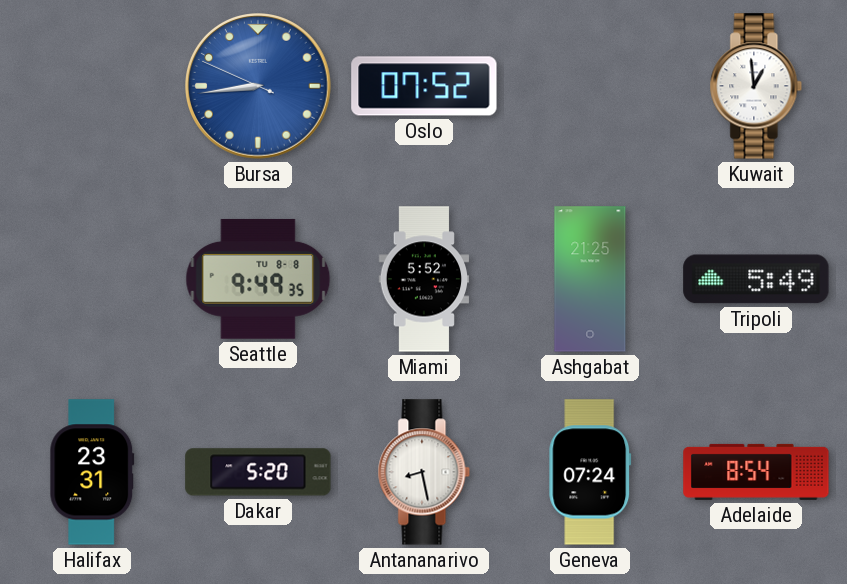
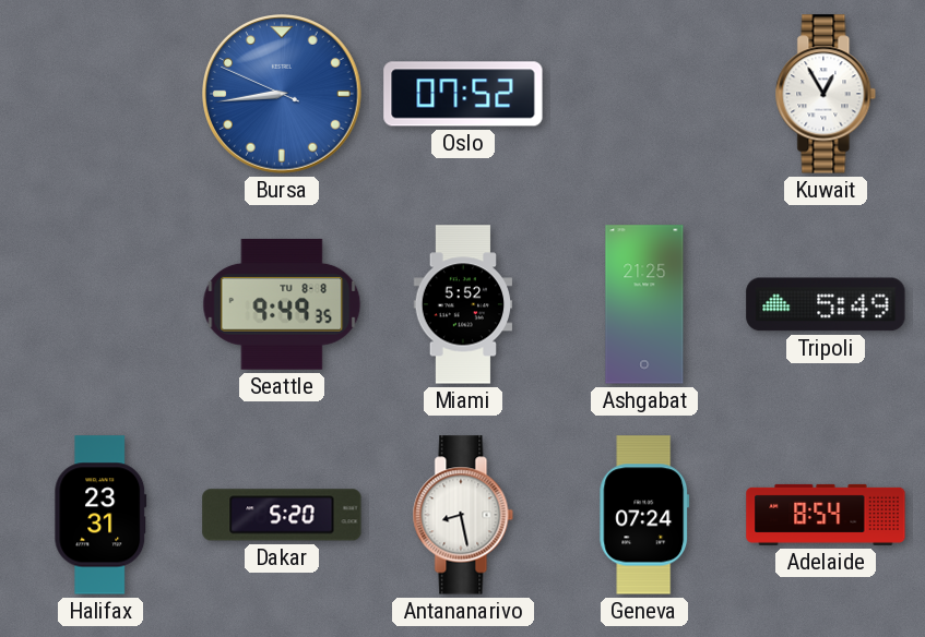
Kuwait: 12:59 -> 12:55
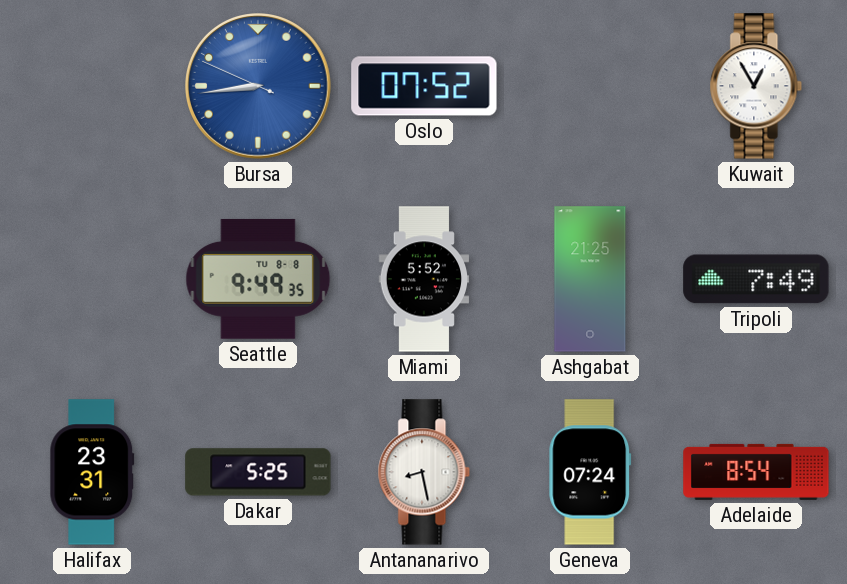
Tripoli: 5:49 -> 7:49
Dakar: 5:20 -> 5:25
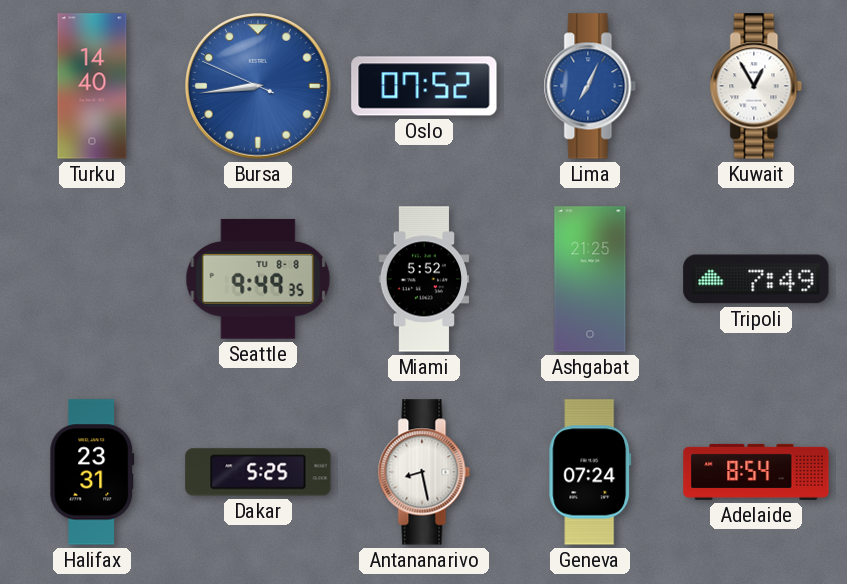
Turku: none -> 14:40
Lima: none -> 7:04
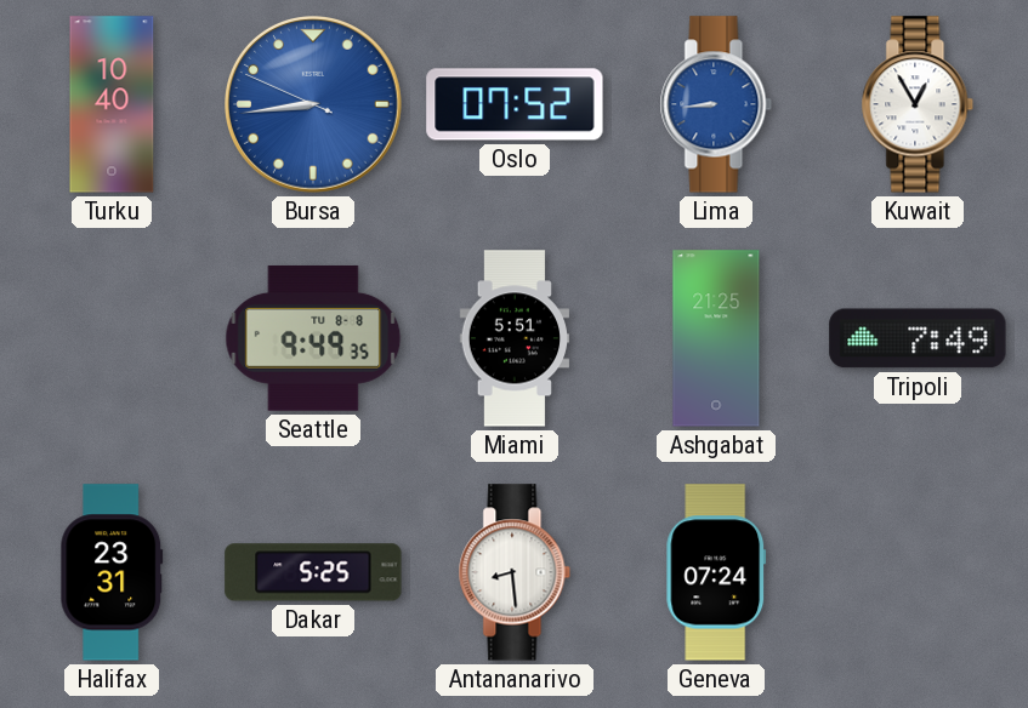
Turku: 14:40 -> 10:40
Lima: 7:04 -> 8:44
Miami: 5:52 -> 5:51
Antananarivo: 8:28 -> 8:29
Adelaide: 8:54 -> none
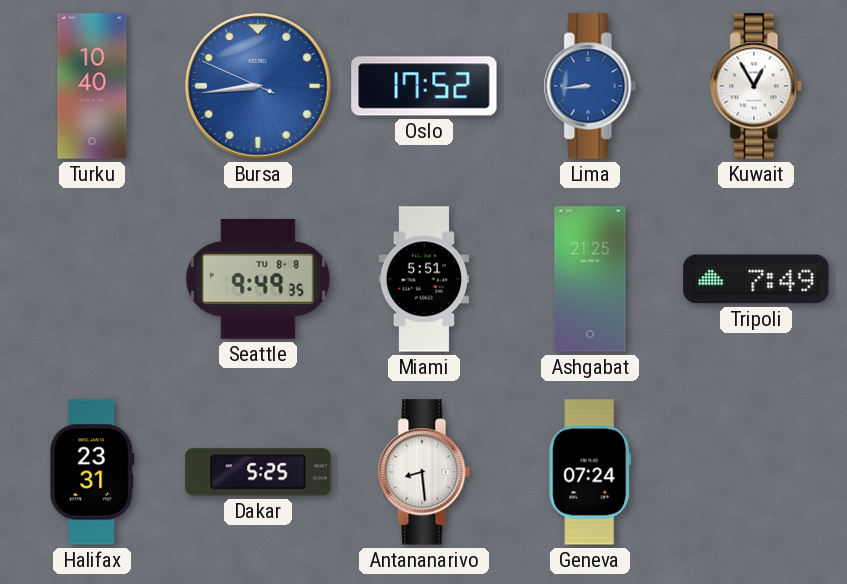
Oslo: 07:52 -> 17:52
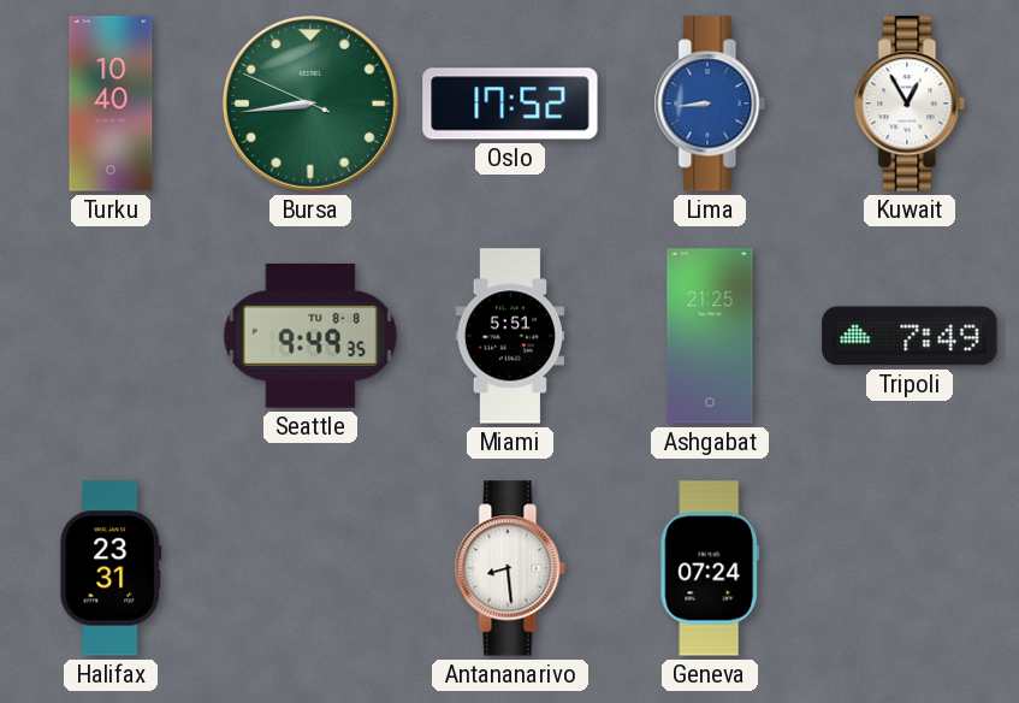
Bursa dial: blue -> green
Dakar: 5:25 -> none
